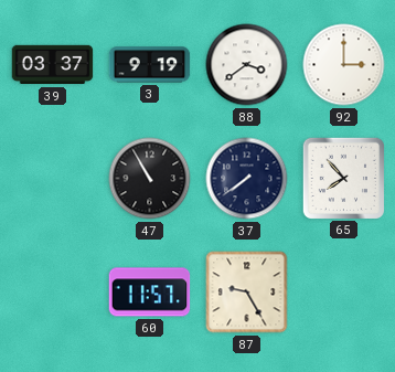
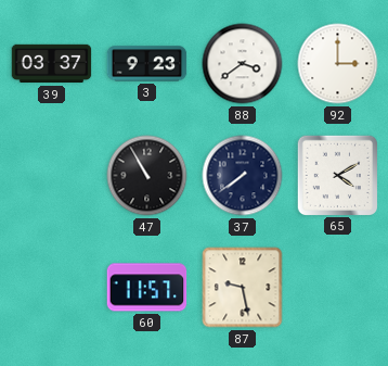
3: 9:19 -> 9:23
65: 7:53 -> 4:10
87: 9:25 -> 9:28
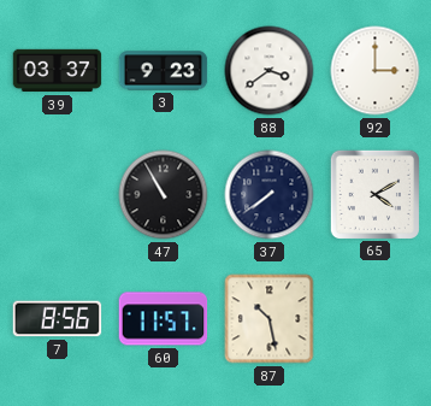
7: none -> 8:56
87: 9:28 -> 10:28
